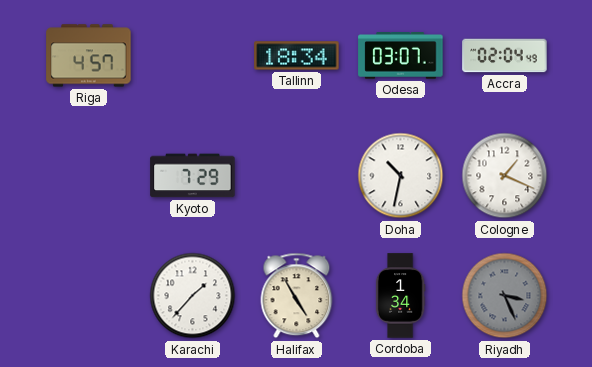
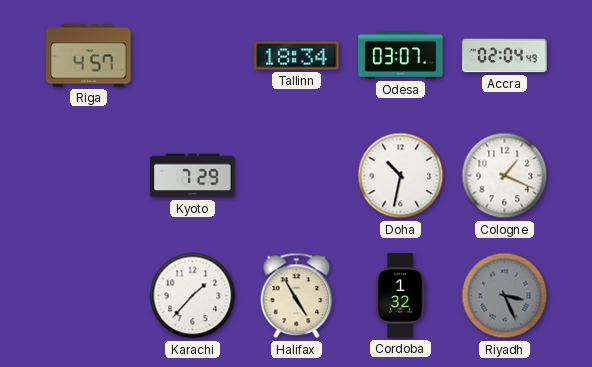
Cordoba: 1:34 -> 1:32
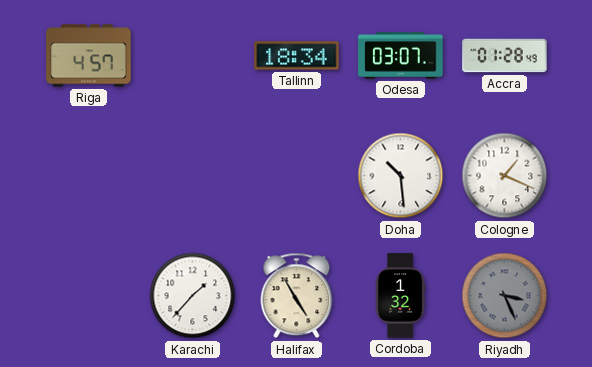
Accra: 02:04 -> 01:28
Kyoto: 7:29 -> none
Doha: 10:32 -> 10:29
